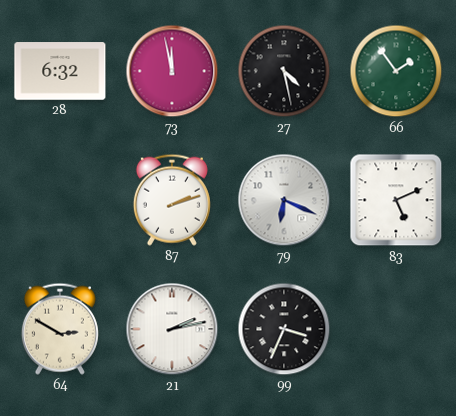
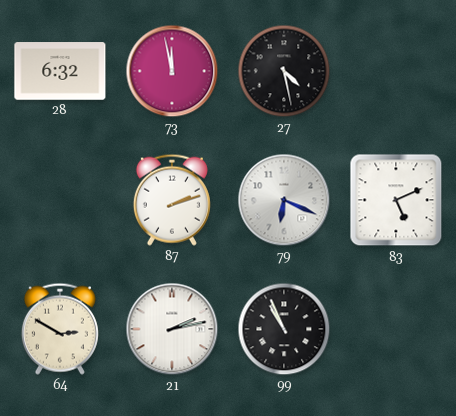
66: 1:54 -> none
99: 3:34 -> 10:56
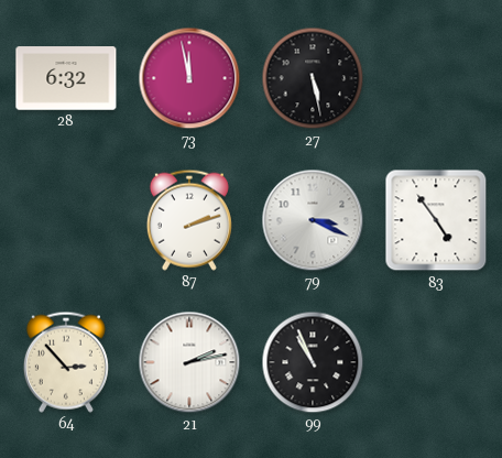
27: 4:28 -> 5:28
79: 6:19 -> 3:19
83: 5:11 -> 4:54
64: 2:50 -> 2:53
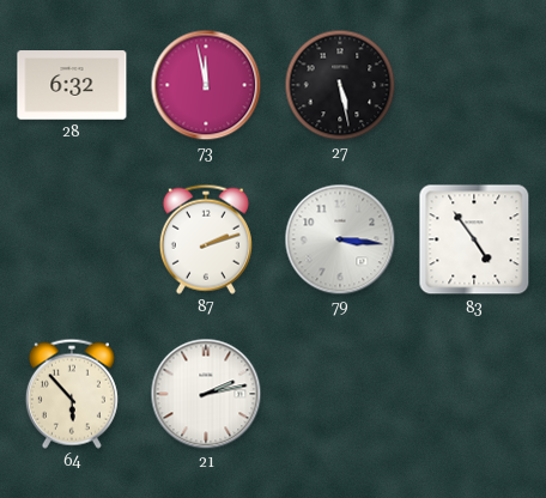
79: 3:19 -> 3:16
64: 2:53 -> 5:53
99: 10:56 -> none
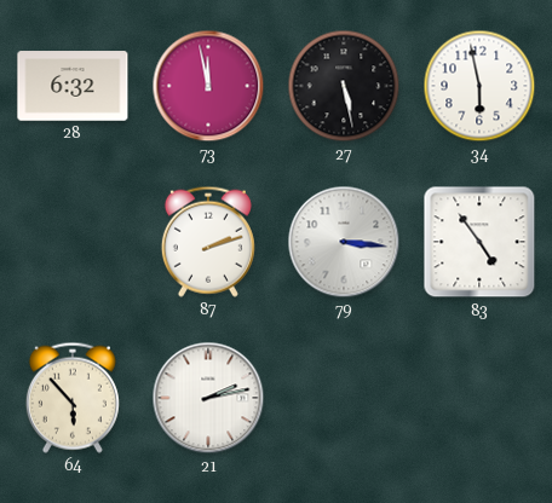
34: none -> 5:58
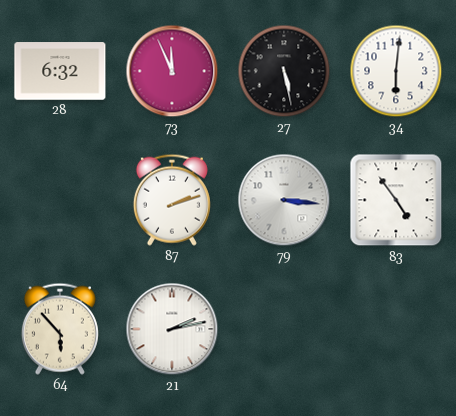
73: 11:58 -> 11:56
34: 5:58 -> 6:01
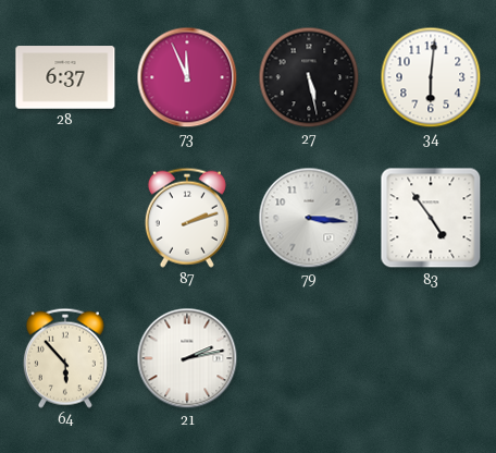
28: 6:32 -> 6:37
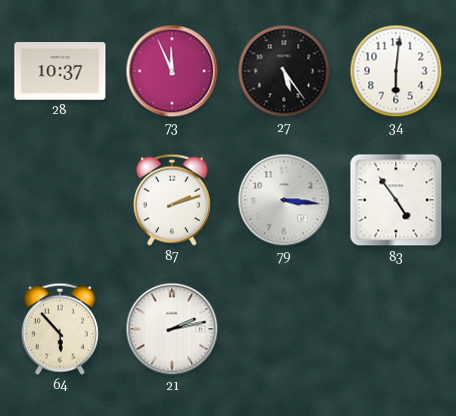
28: 6:37 -> 10:37
27: 5:28 -> 5:24
